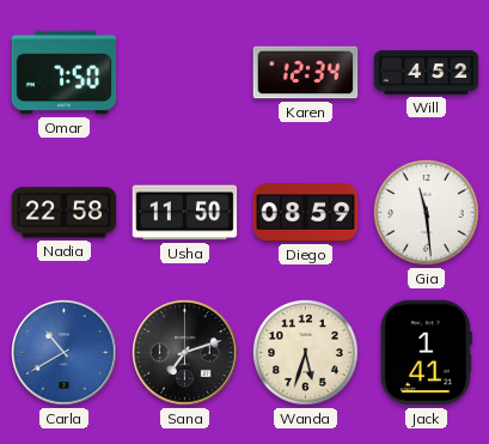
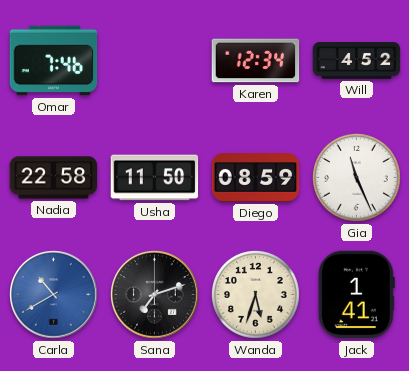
Omar: 7:50 -> 7:46
Gia: 11:29 -> 11:26
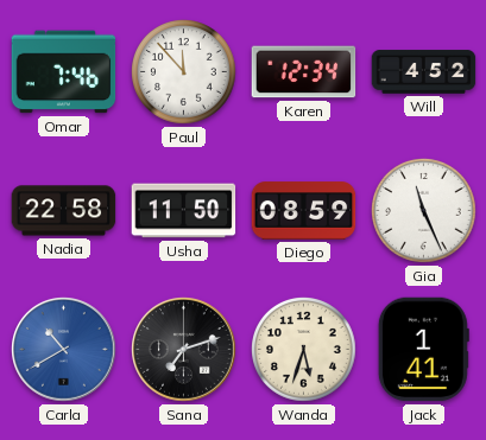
Paul: none -> 11:53
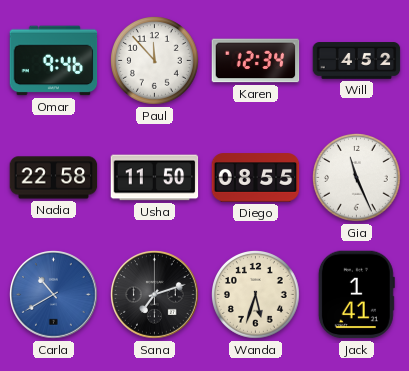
Omar: 7:46 -> 9:46
Diego: 08:59 -> 08:55
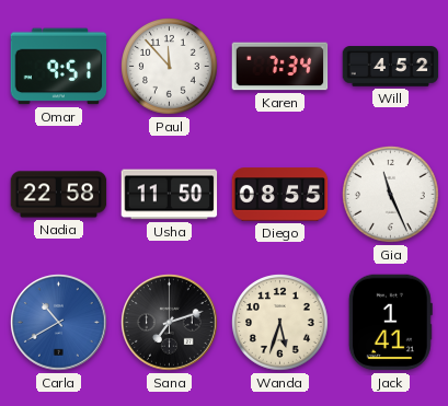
Omar: 9:46 -> 9:51
Karen: 12:34 -> 7:34
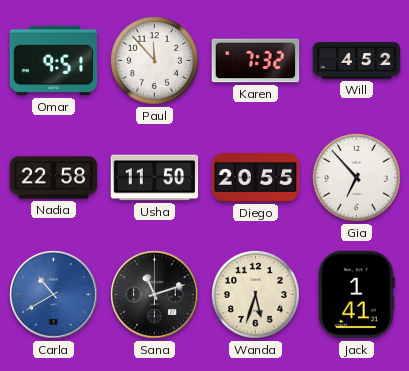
Karen: 7:34 -> 7:32
Diego: 08:55 -> 20:55
Gia: 11:26 -> 6:53
Sana: 7:12 -> 11:12
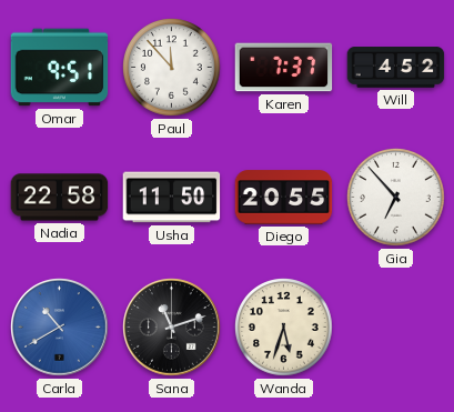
Karen: 7:32 -> 7:37
Jack: 1:41 -> none
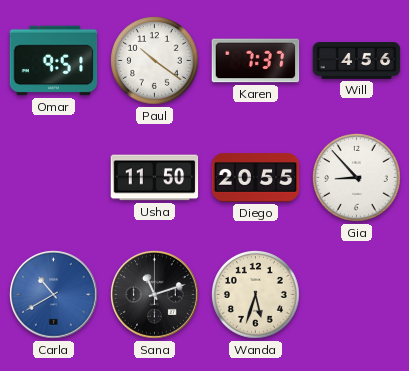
Paul: 11:53 -> 10:21
Will: 4:52 -> 4:56
Nadia: 22:58 -> none
Gia: 6:53 -> 8:53
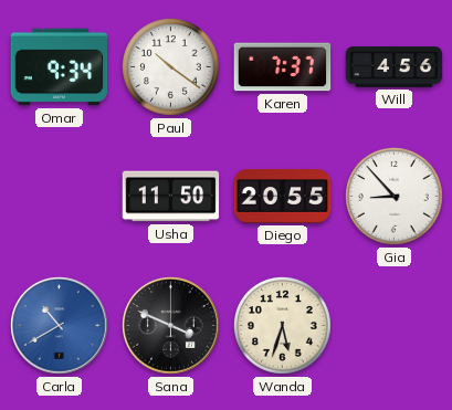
Omar: 9:51 -> 9:34
Sana: 11:12 -> 3:49
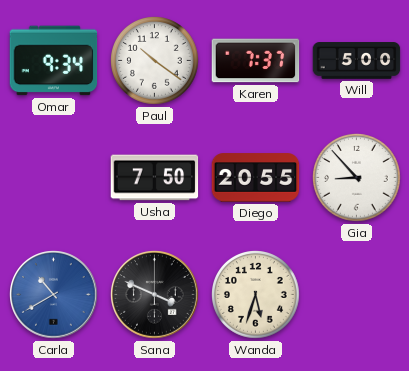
Will: 4:56 -> 5:00
Usha: 11:50 -> 7:50
